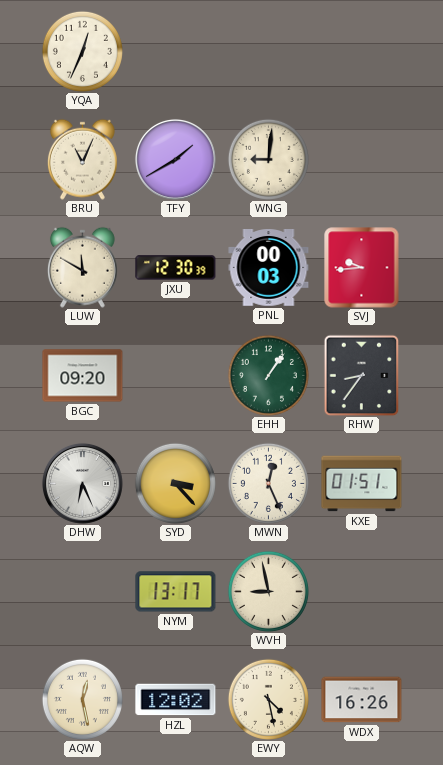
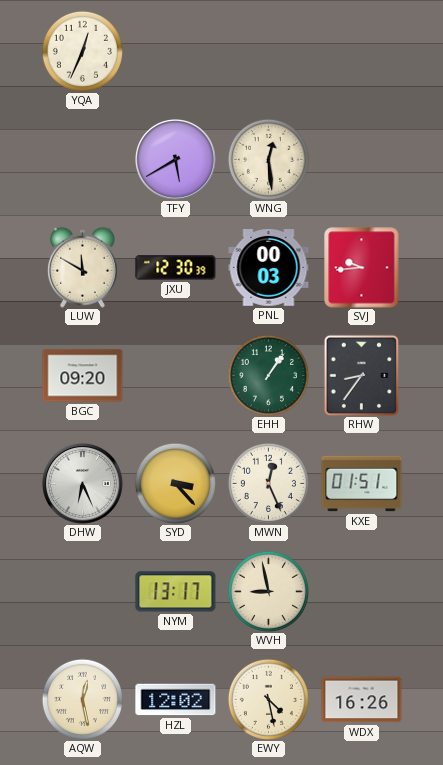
BRU: 11:04 -> none
TFY: 1:40 -> 5:40
WNG: 9:01 -> 12:29
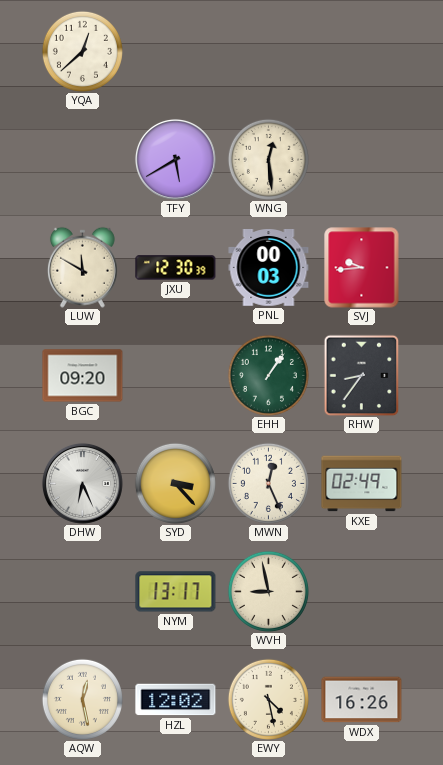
YQA: 12:34 -> 12:38
KXE: 01:51 -> 02:49
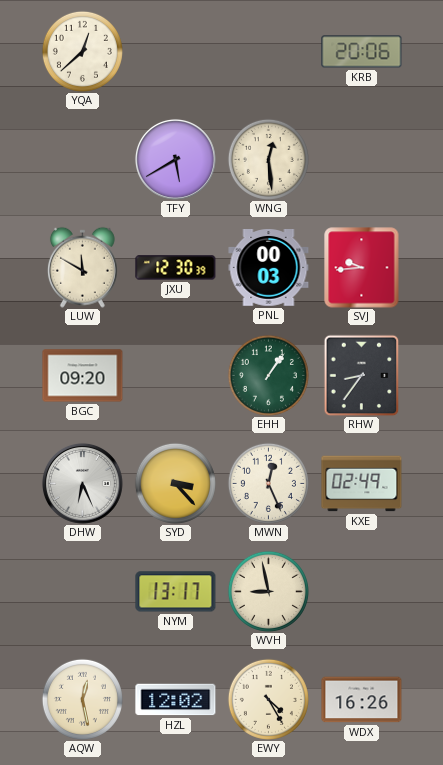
KRB: none -> 20:06
EWY: 4:28 -> 4:25
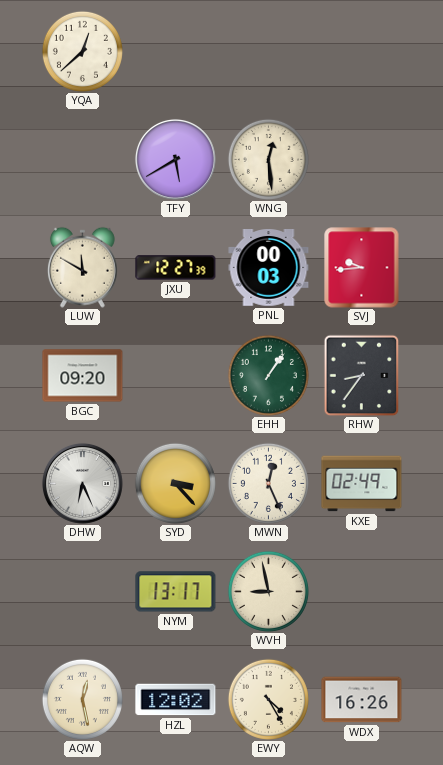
KRB: 20:06 -> none
JXU: 12:30 -> 12:27
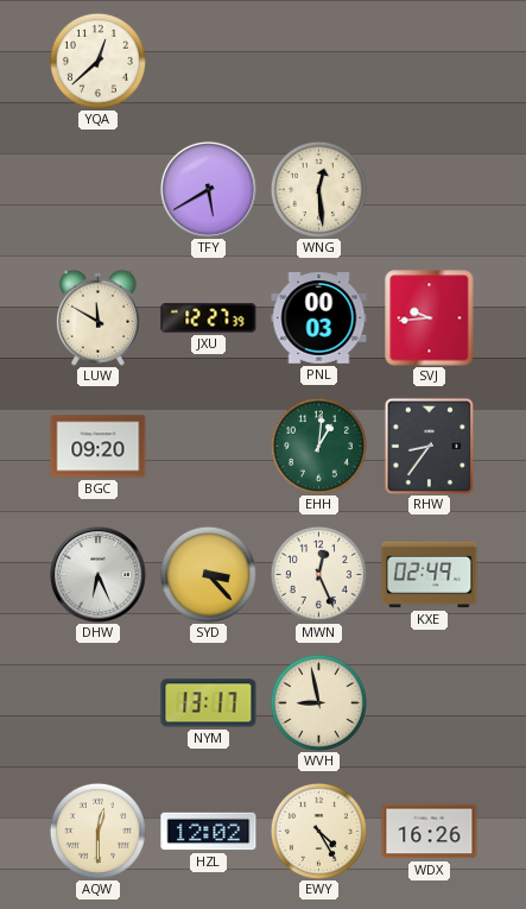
EHH: 1:06 -> 1:01
AQW: 12:28 -> 12:30
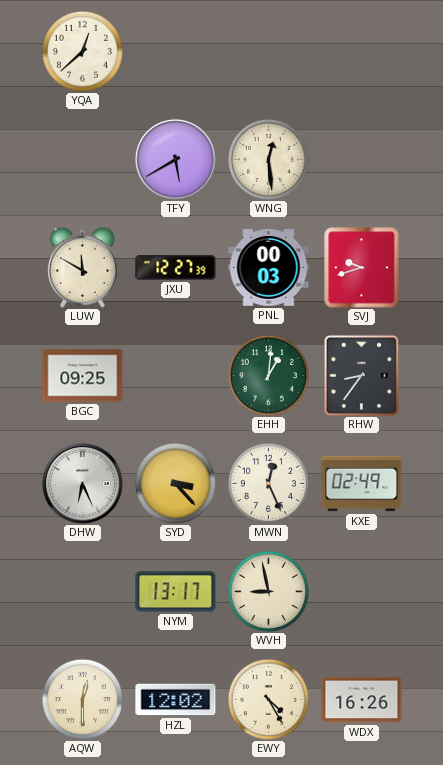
SVJ: 9:44 -> 9:42
BGC: 09:20 -> 09:25
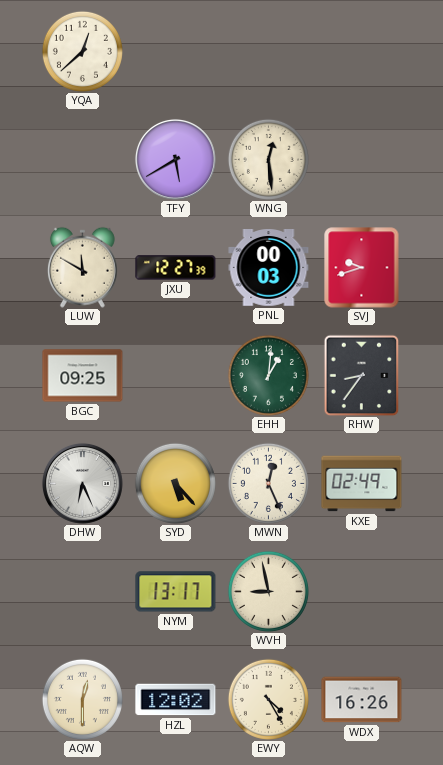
SYD: 3:23 -> 5:23
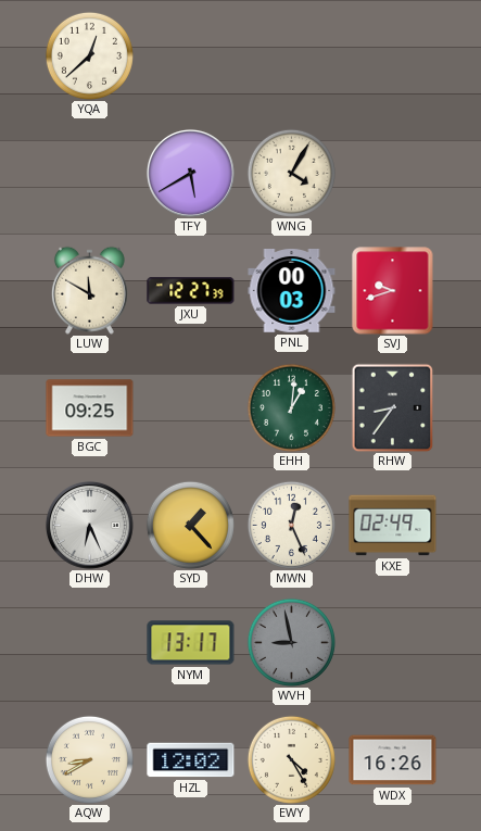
WNG: 12:29 -> 4:05
SYD: 5:23 -> 1:23
WVH dial: cream -> grey
AQW: 12:30 -> 8:40
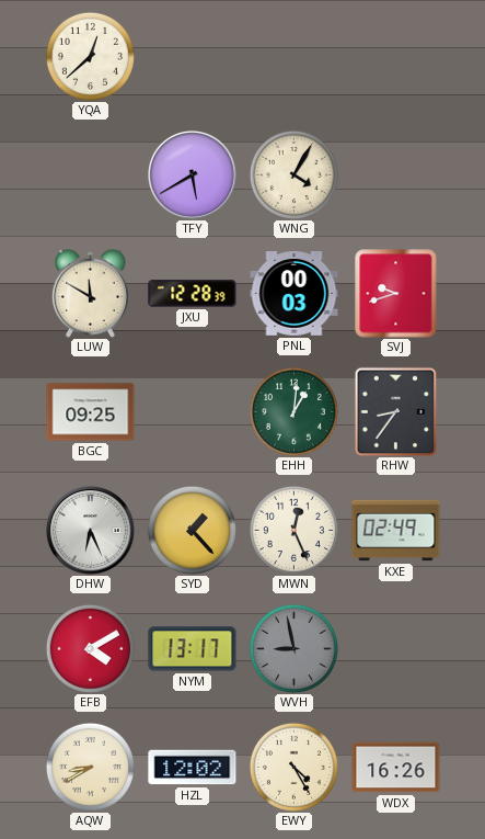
JXU: 12:27 -> 12:28
EFB: none -> 4:10
